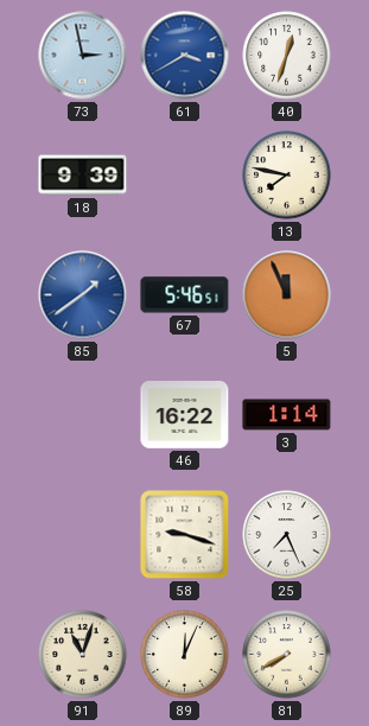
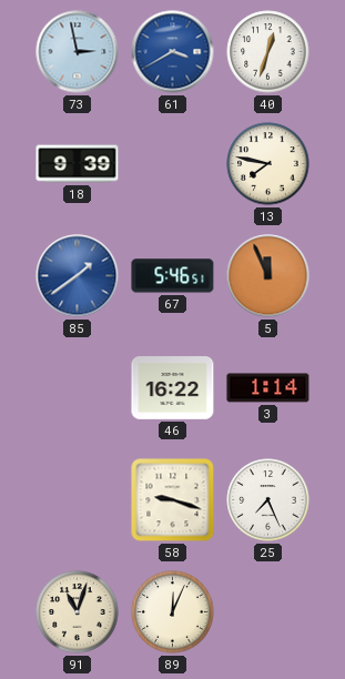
81: 7:40 -> none
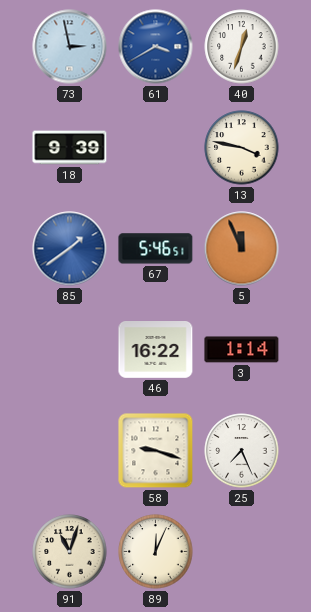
13: 7:47 -> 3:47
